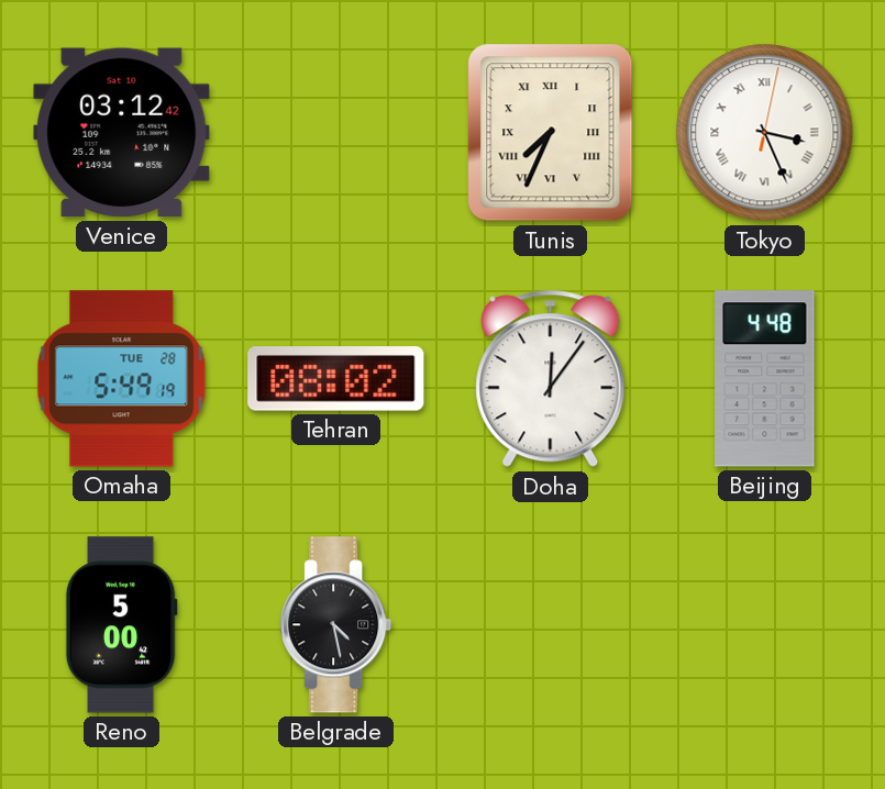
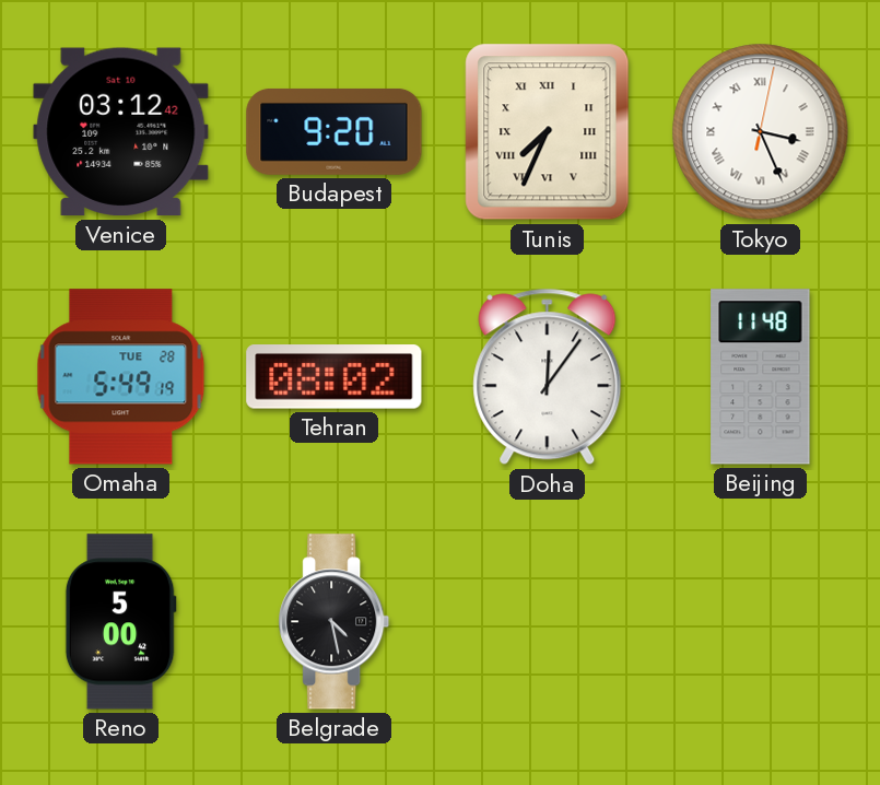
Budapest: none -> 9:20
Beijing: 4:48 -> 11:48
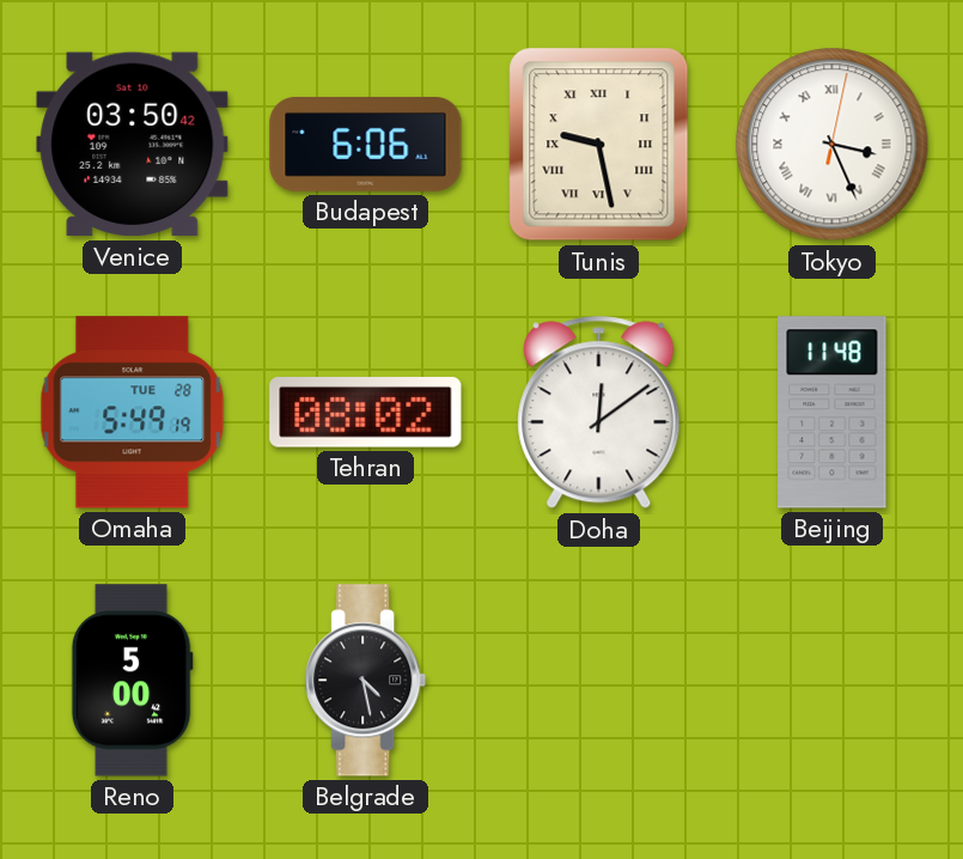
Venice: 03:12 -> 03:50
Budapest: 9:20 -> 6:06
Tunis: 7:34 -> 9:28
Doha: 12:06 -> 12:09
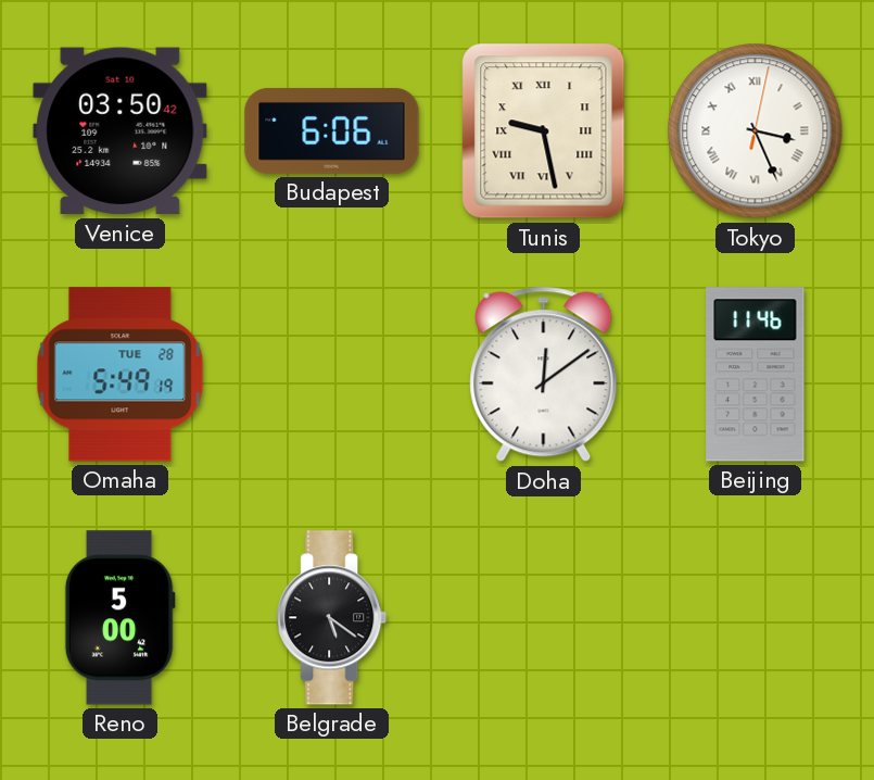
Tehran: 08:02 -> none
Beijing: 11:48 -> 11:46
Belgrade: 4:28 -> 5:21
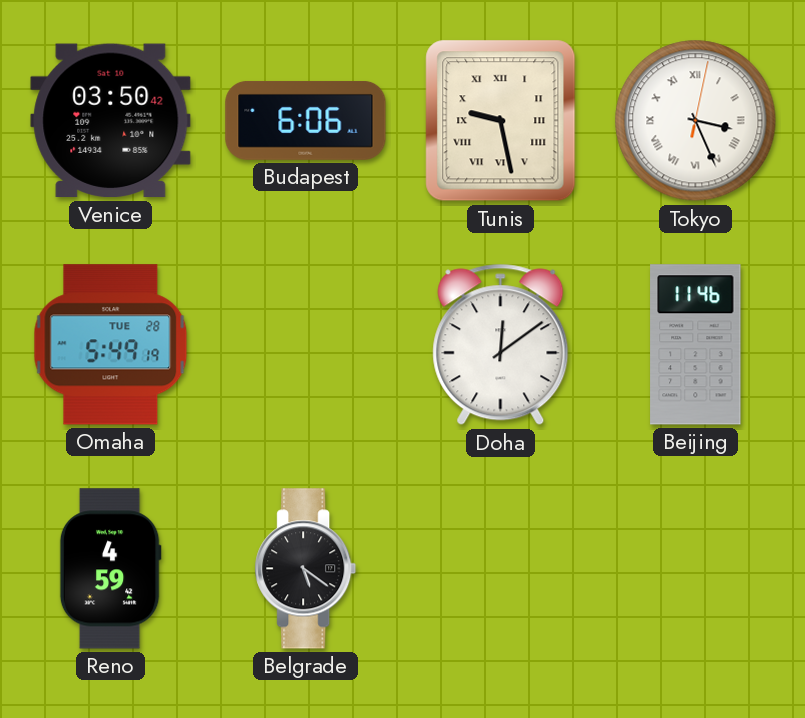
Reno: 5:00 -> 4:59
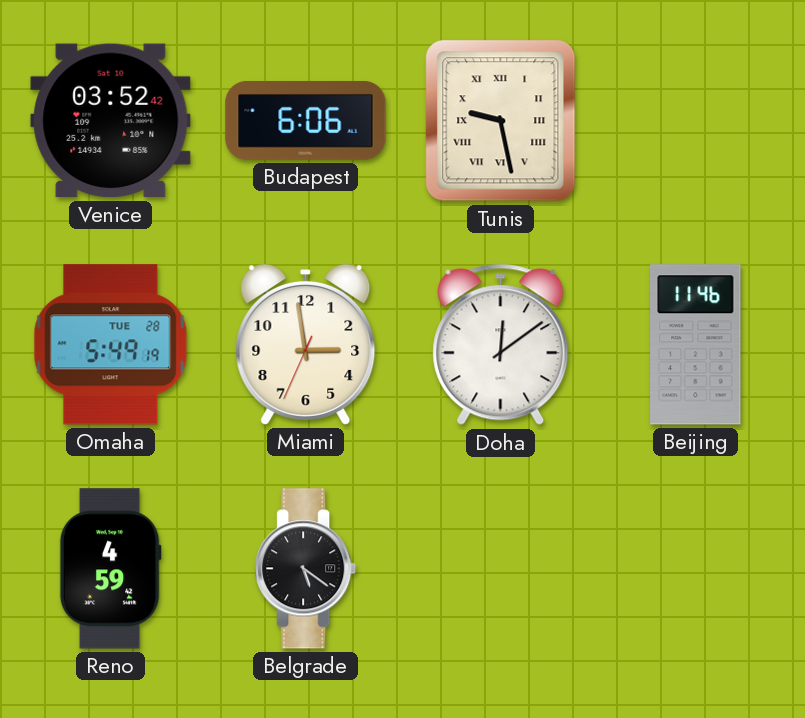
Venice: 03:50 -> 03:52
Tokyo: 3:26 -> none
Miami: none -> 2:58
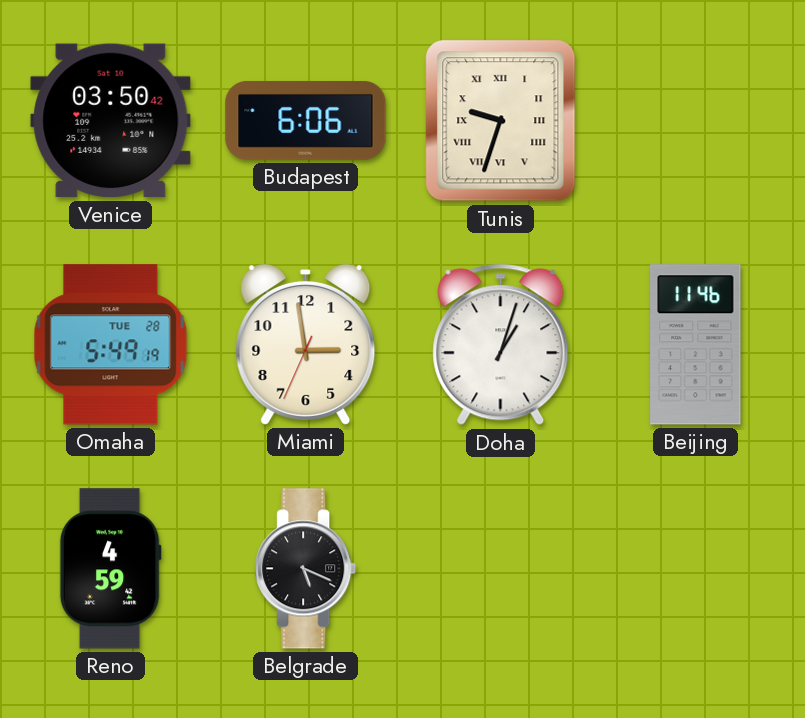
Venice: 03:52 -> 03:50
Tunis: 9:28 -> 9:33
Doha: 12:09 -> 1:03
Belgrade: 5:21 -> 5:19
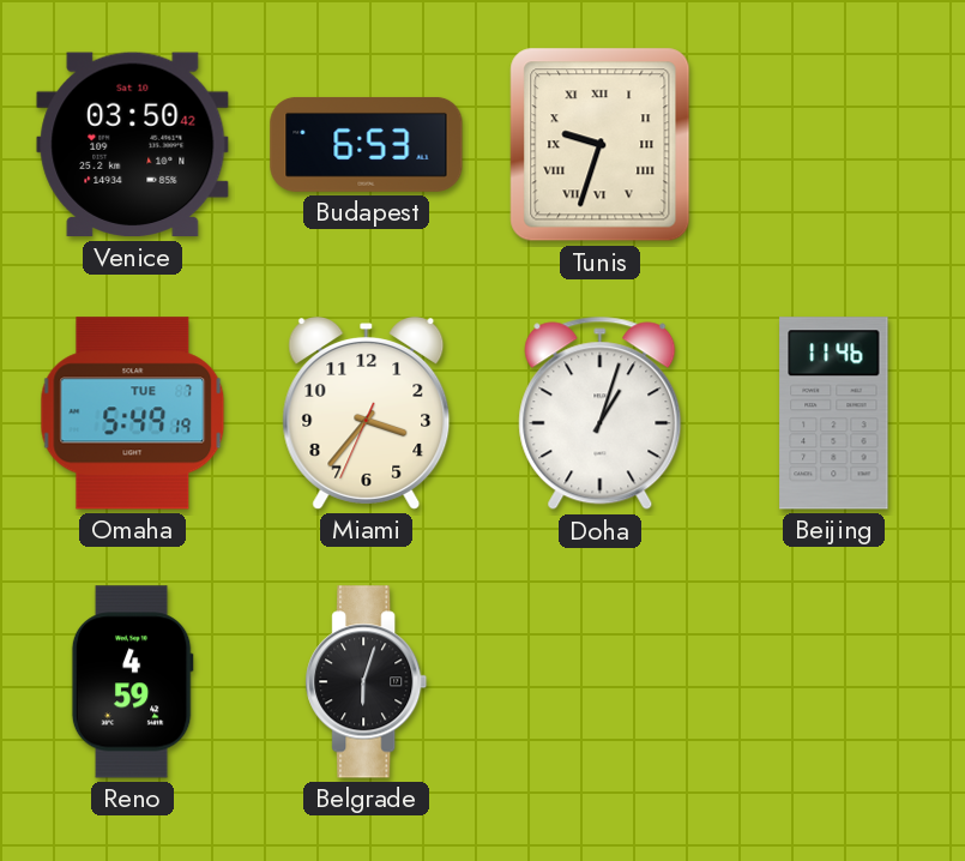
Budapest: 6:06 -> 6:53
Omaha date: TUE 28 -> TUE 7
Miami: 2:58 -> 3:36
Belgrade: 5:19 -> 6:03
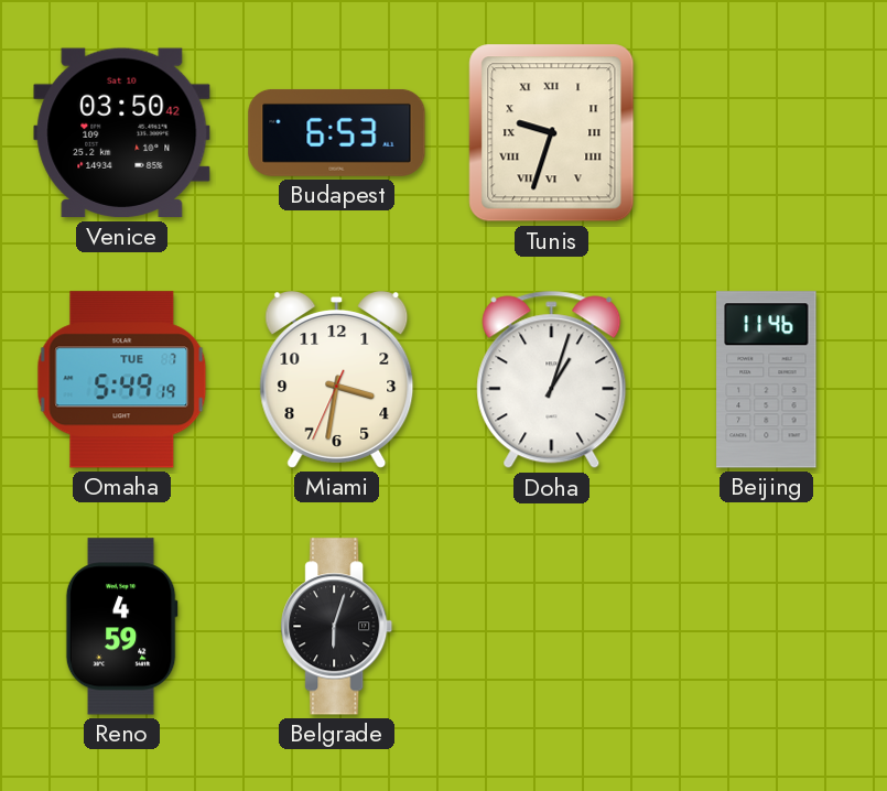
Miami: 3:36 -> 3:31
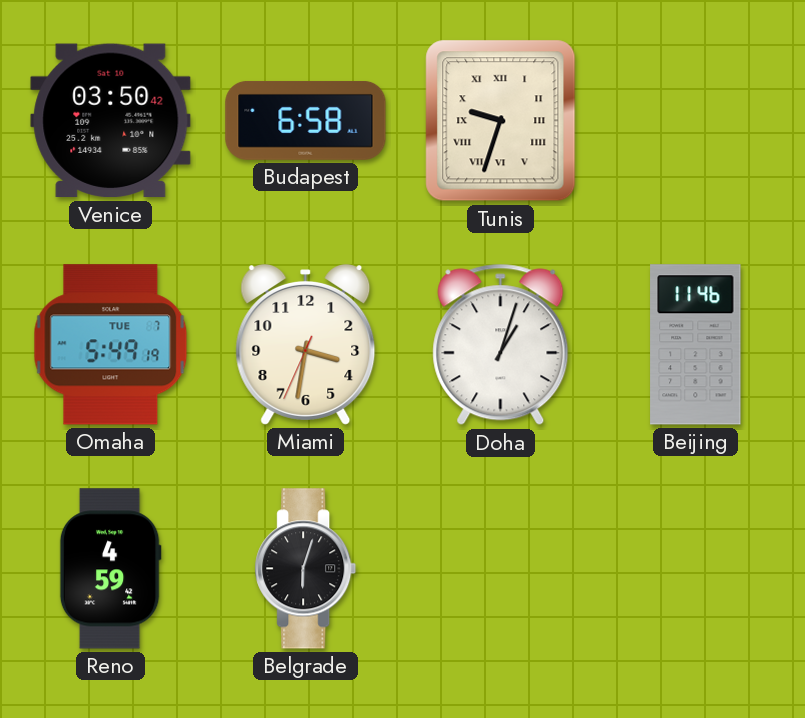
Budapest: 6:53 -> 6:58
